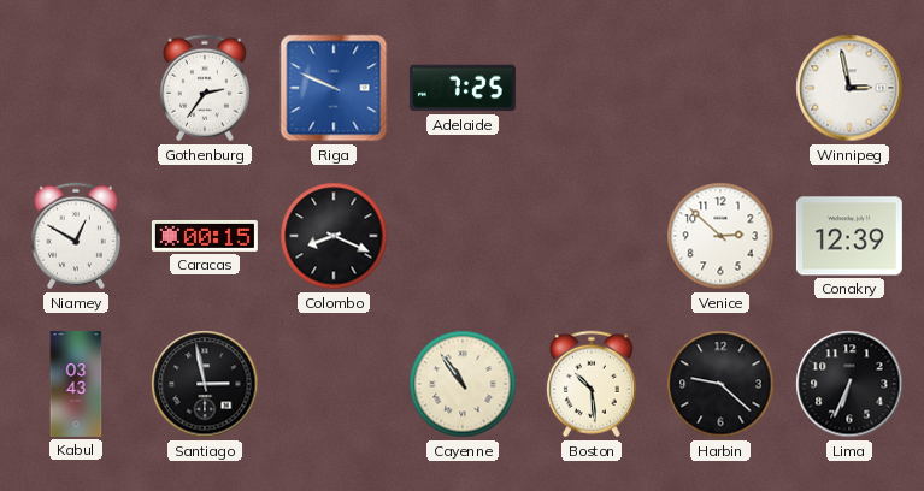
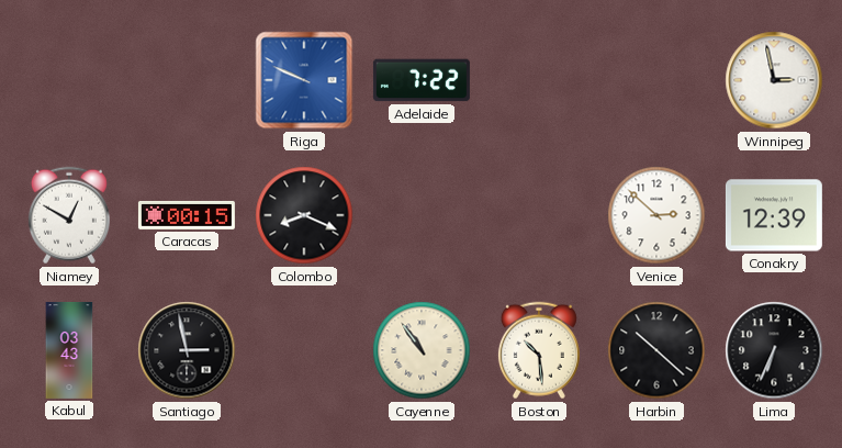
Gothenburg: 2:36 -> none
Adelaide: 7:25 -> 7:22
Harbin: 9:22 -> 10:22
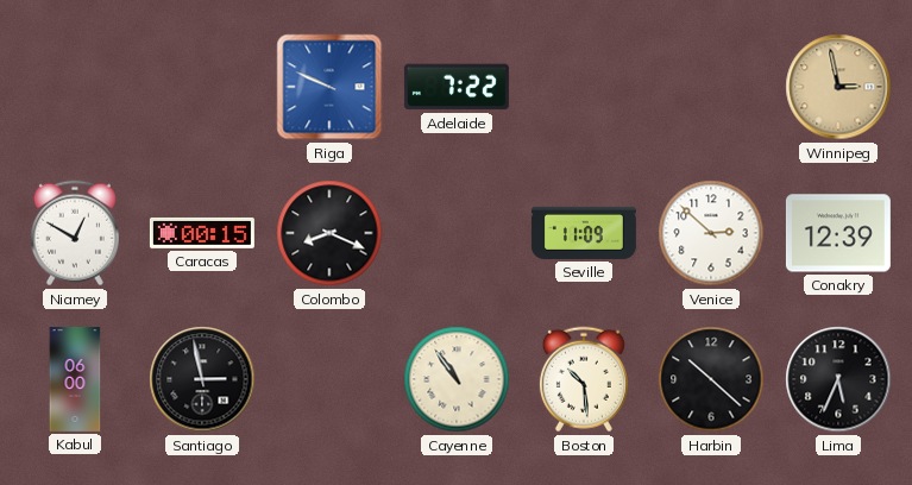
Winnipeg dial: white -> champagne
Seville: none -> 11:09
Kabul: 03:43 -> 06:00
Lima: 6:34 -> 5:34
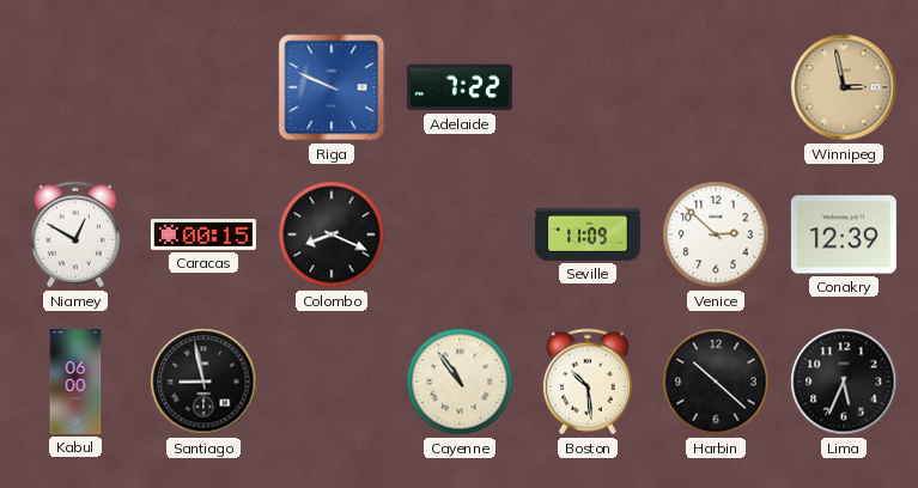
Santiago: 2:58 -> 8:58
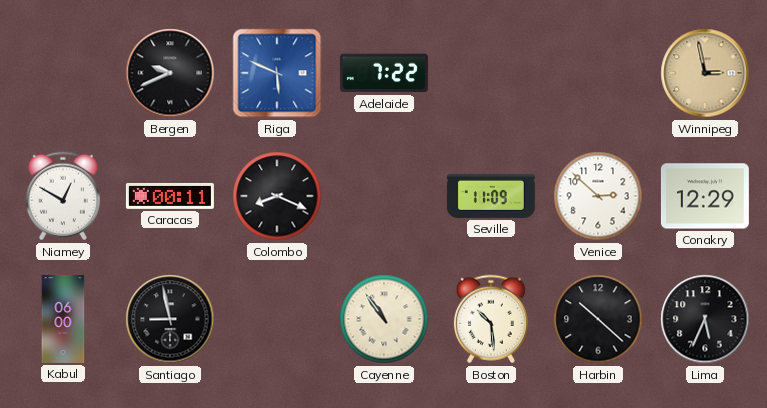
Bergen: none -> 9:41
Riga: 9:49 -> 5:49
Caracas: 00:15 -> 00:11
Conakry: 12:39 -> 12:29
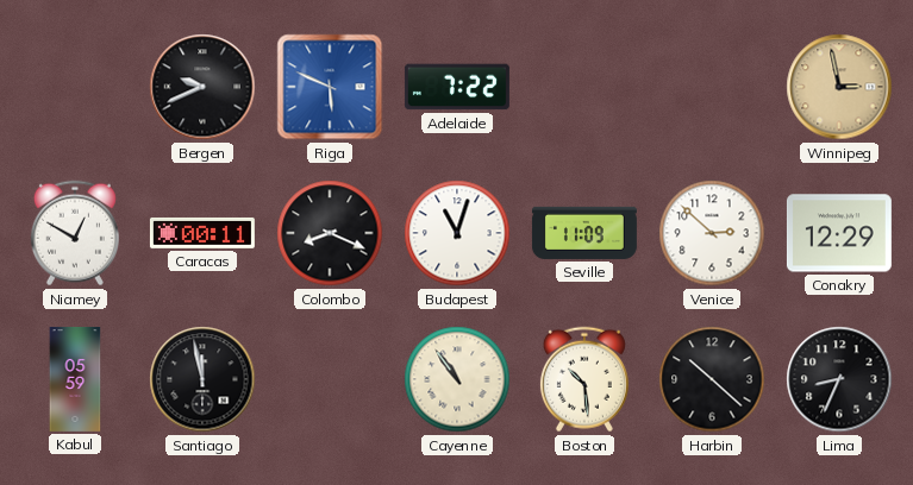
Budapest: none -> 11:03
Kabul: 06:00 -> 05:59
Santiago: 8:58 -> 11:58
Lima: 5:34 -> 8:34
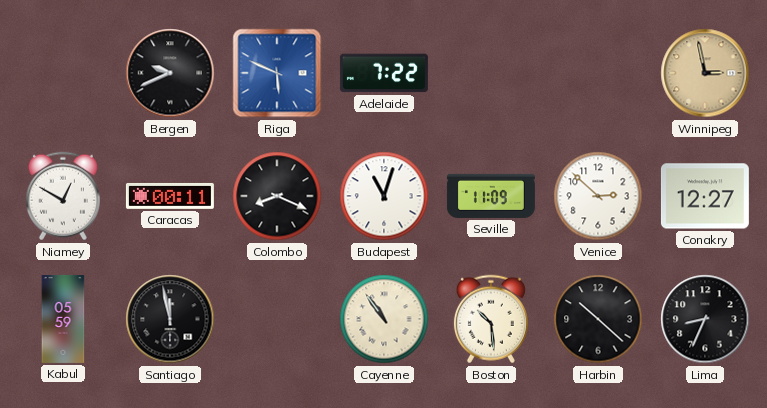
Conakry: 12:29 -> 12:27
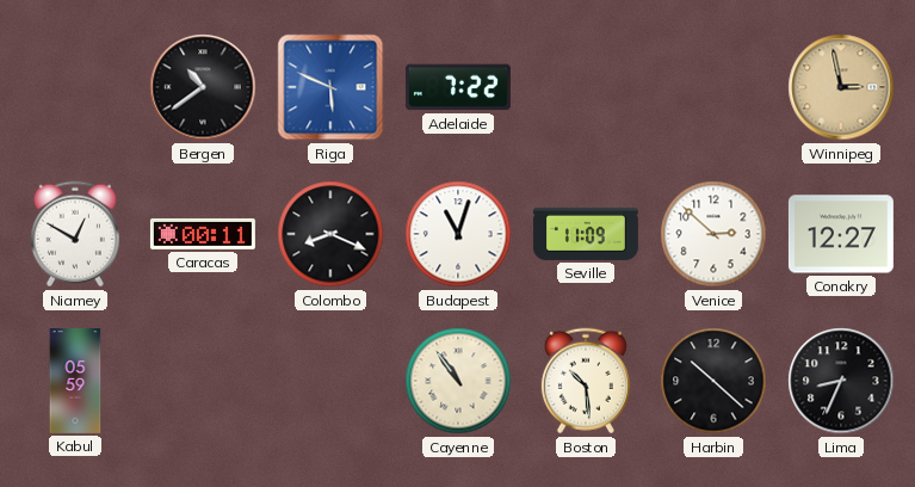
Bergen: 9:41 -> 10:39
Santiago: 11:58 -> none
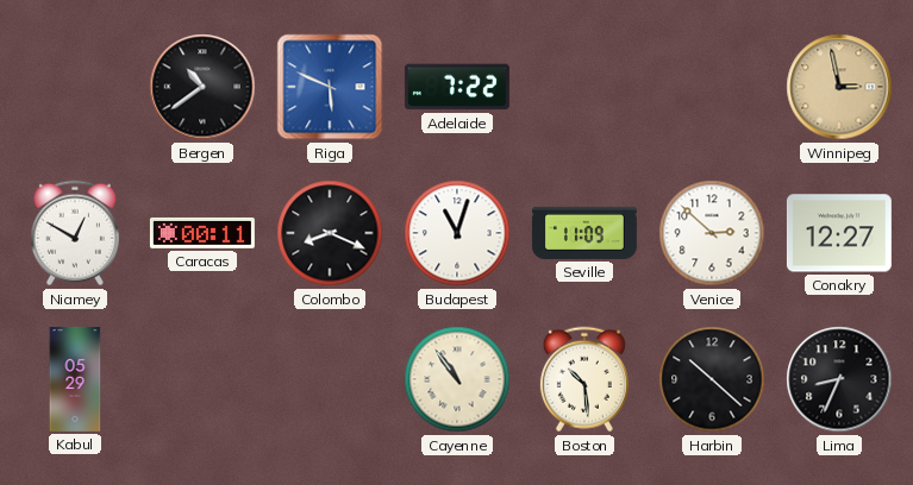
Kabul: 05:59 -> 05:29
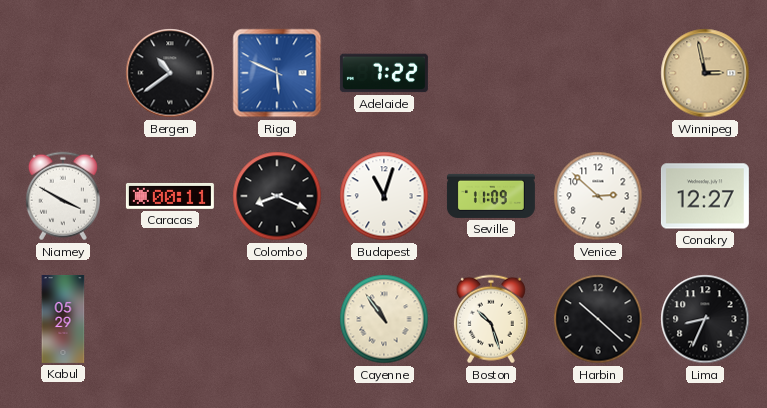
Niamey: 12:50 -> 3:50
Boston: 10:29 -> 10:27
